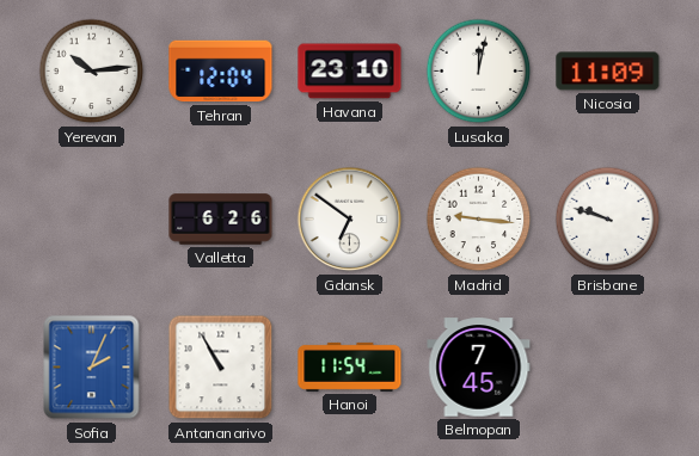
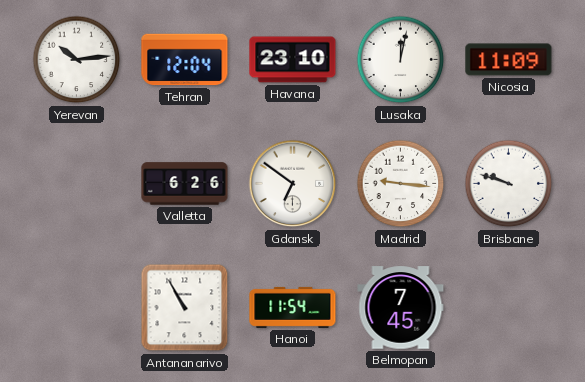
Sofia: 2:04 -> none
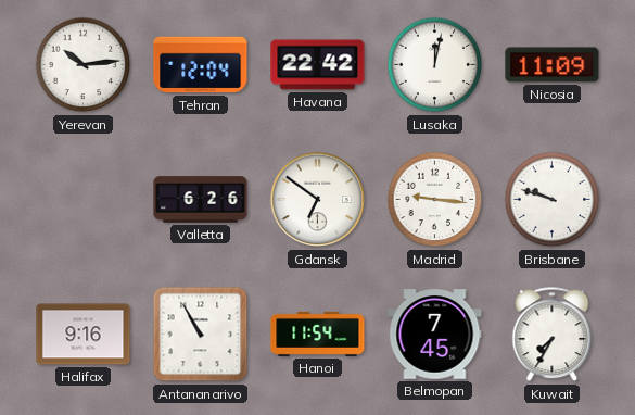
Havana: 23:10 -> 22:42
Halifax: none -> 9:16
Kuwait: none -> 7:35
